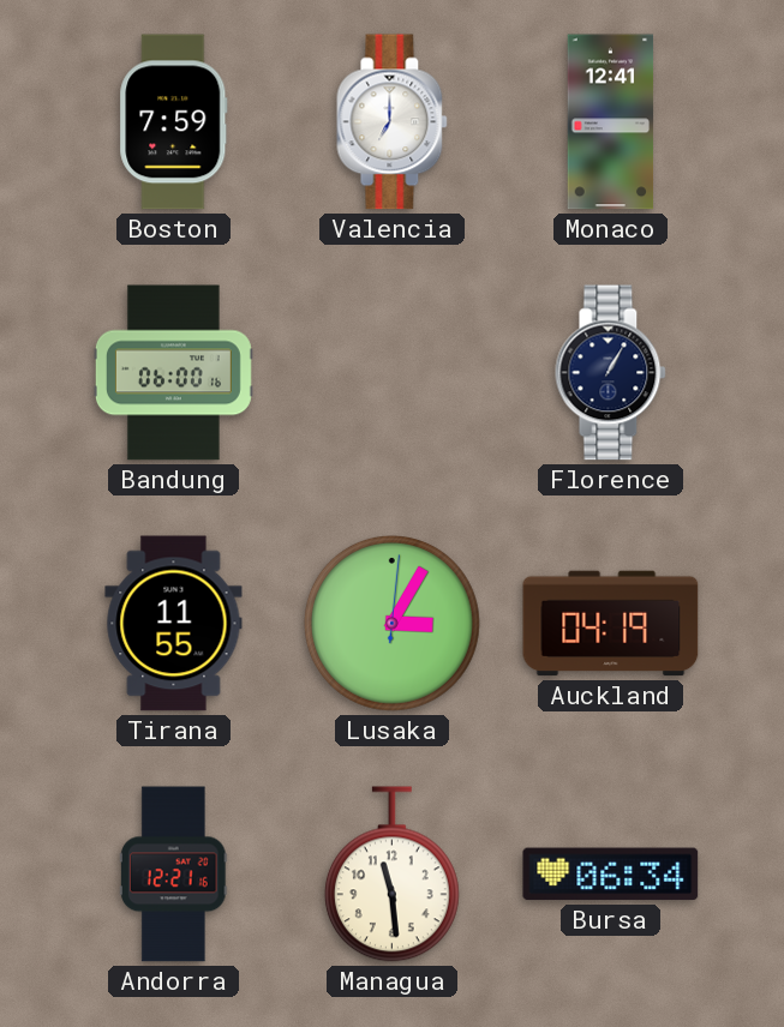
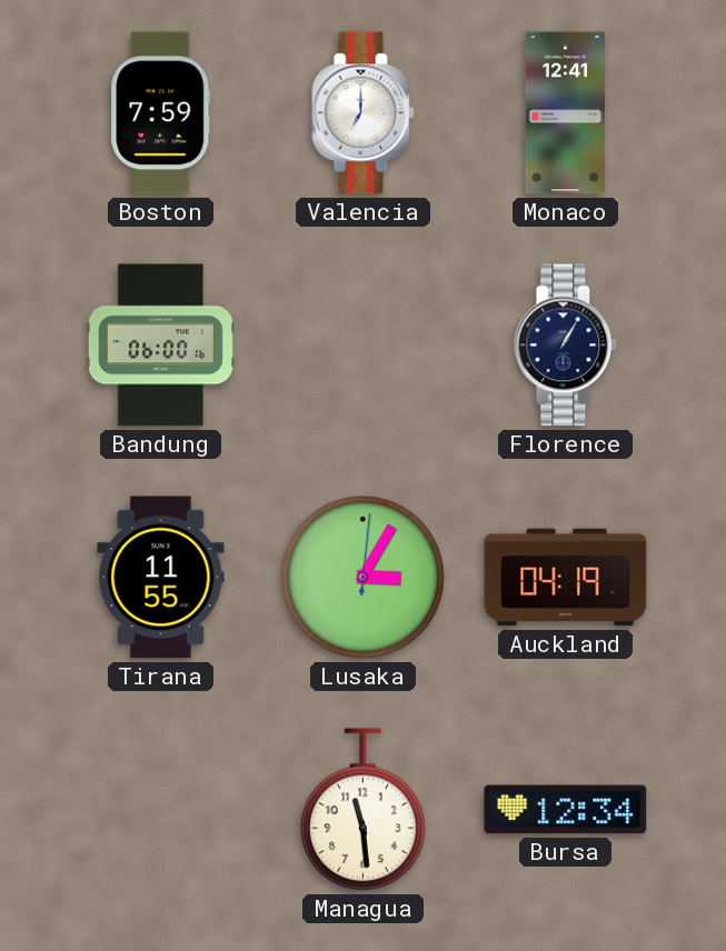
Andorra: 12:21 -> none
Bursa: 06:34 -> 12:34
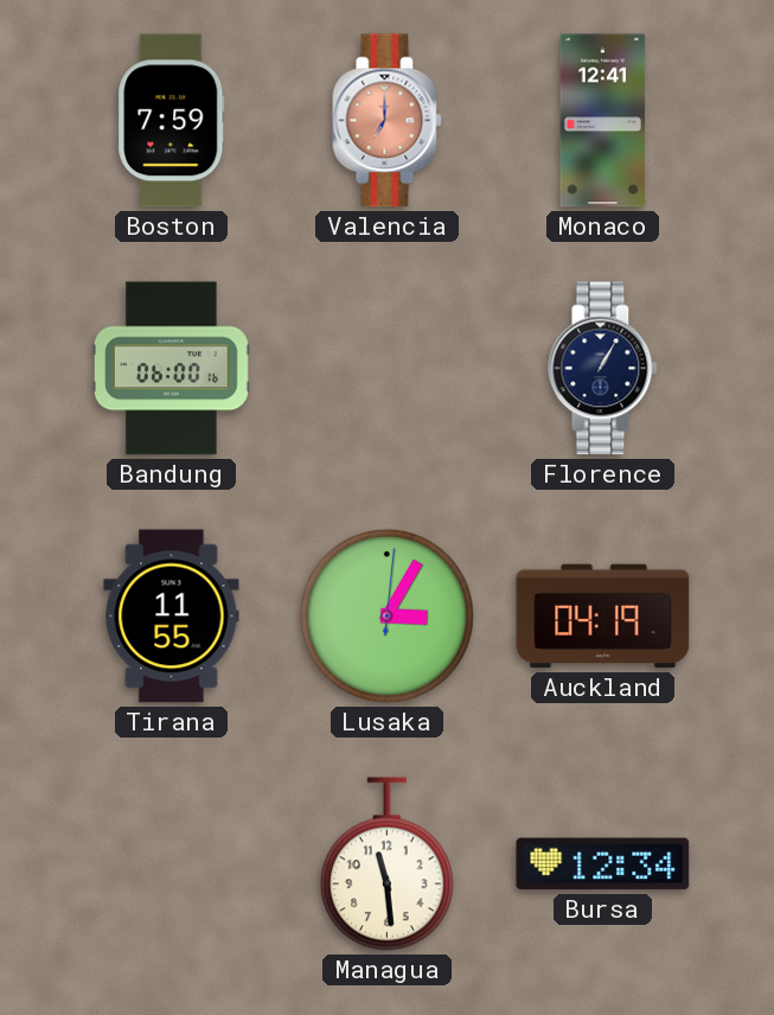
Valencia dial: white -> salmon
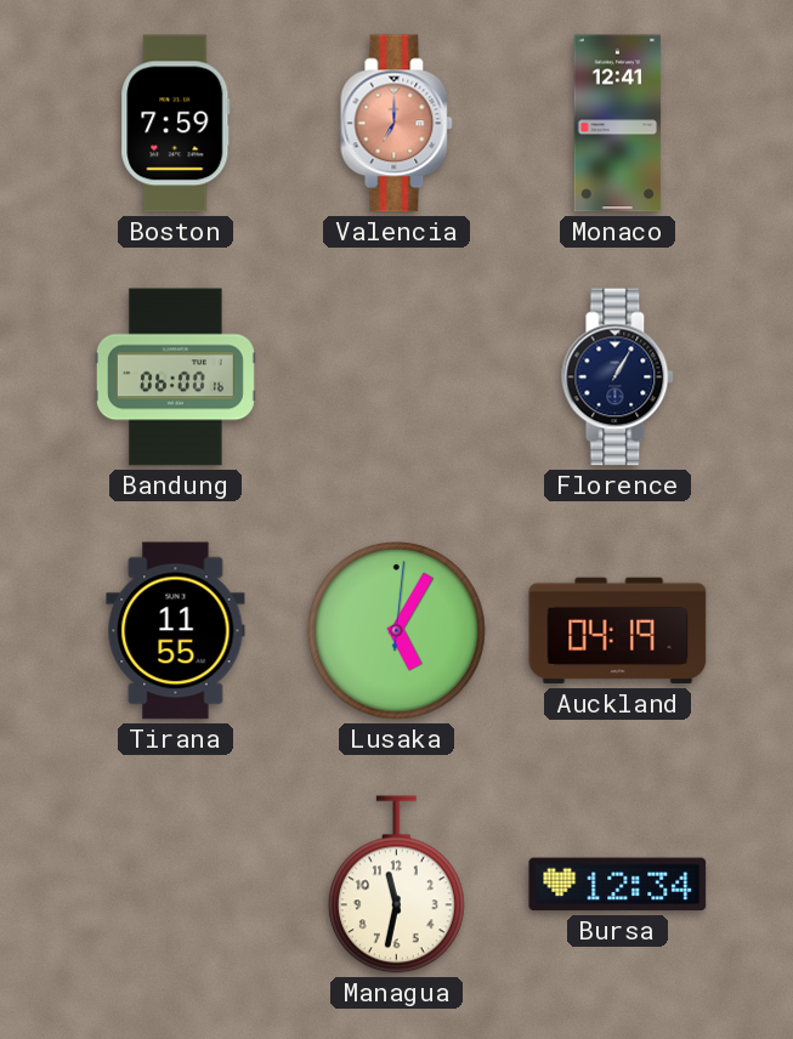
Lusaka: 3:05 -> 5:05
Managua: 11:29 -> 11:32
